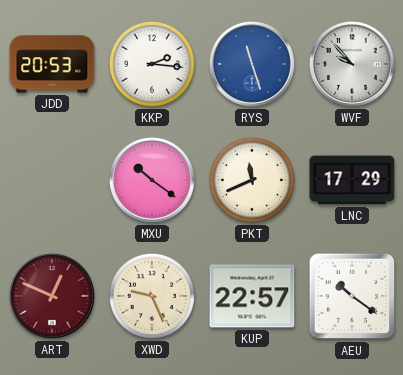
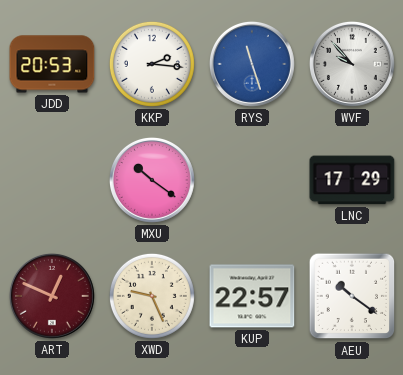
PKT: 11:41 -> none
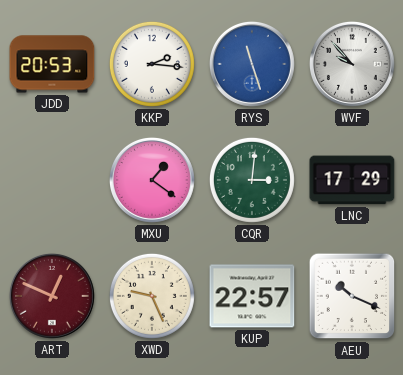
MXU: 10:21 -> 1:21
CQR: none -> 3:01
AEU: 10:21 -> 10:19
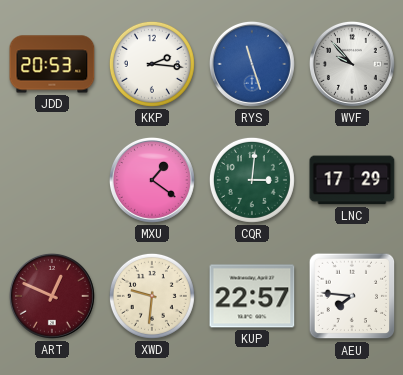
XWD: 9:26 -> 9:31
AEU: 10:19 -> 7:46
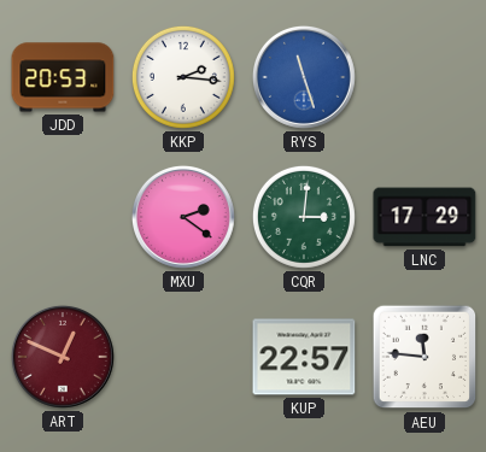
WVF: 9:53 -> none
MXU: 1:21 -> 2:21
XWD: 9:31 -> none
AEU: 7:46 -> 11:46
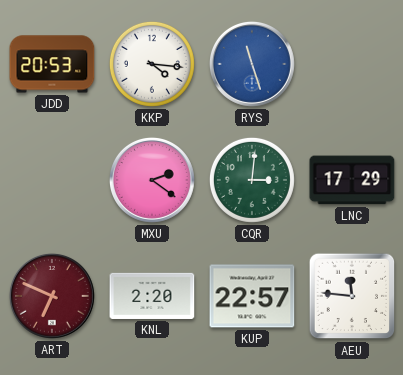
KKP: 2:16 -> 4:16
ART: 12:49 -> 6:49
KNL: none -> 2:20
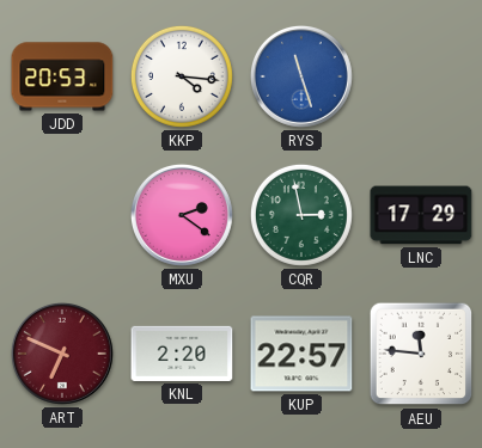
CQR: 3:01 -> 2:58
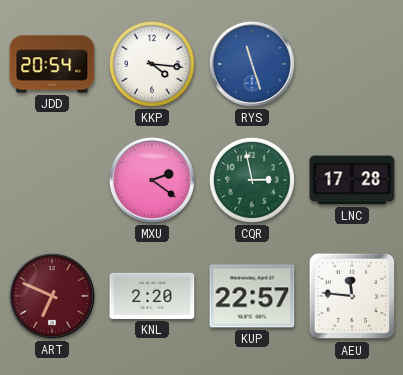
JDD: 20:53 -> 20:54
LNC: 17:29 -> 17:28
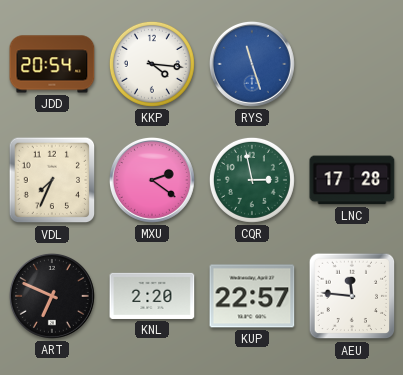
VDL: none -> 7:34
ART dial: burgundy -> black
